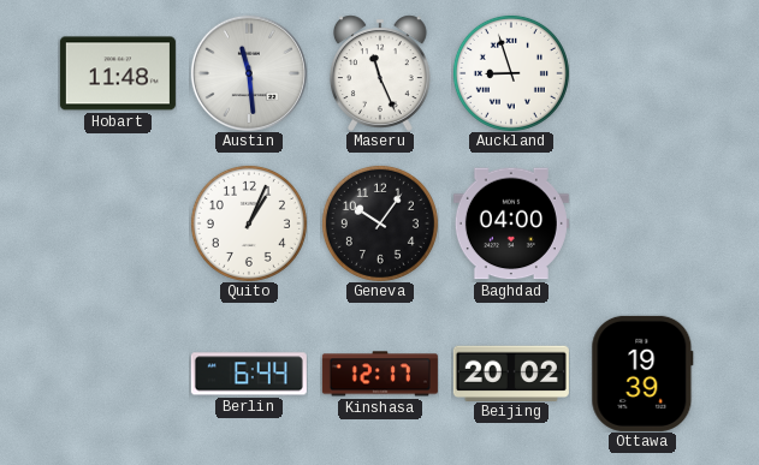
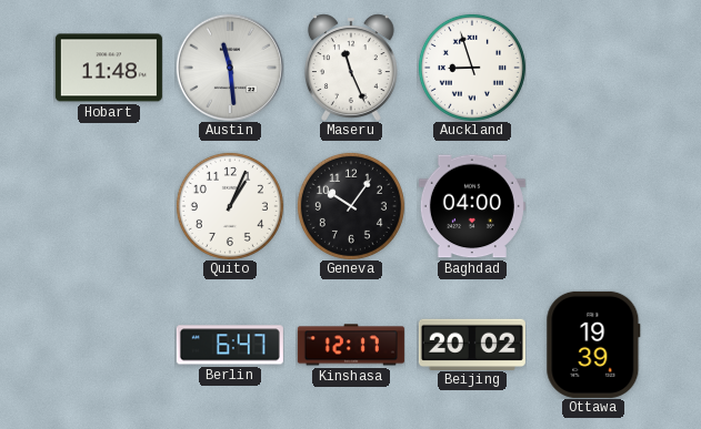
Berlin: 6:44 -> 6:47
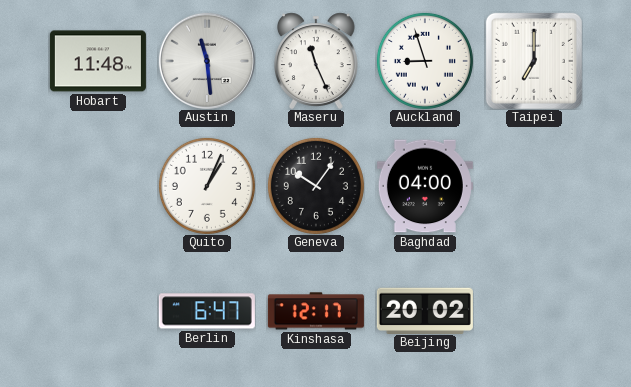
Taipei: none -> 7:00
Ottawa: 19:39 -> none
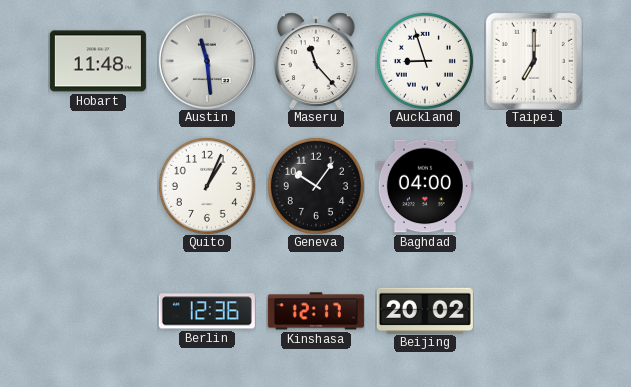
Maseru: 11:26 -> 11:23
Berlin: 6:47 -> 12:36
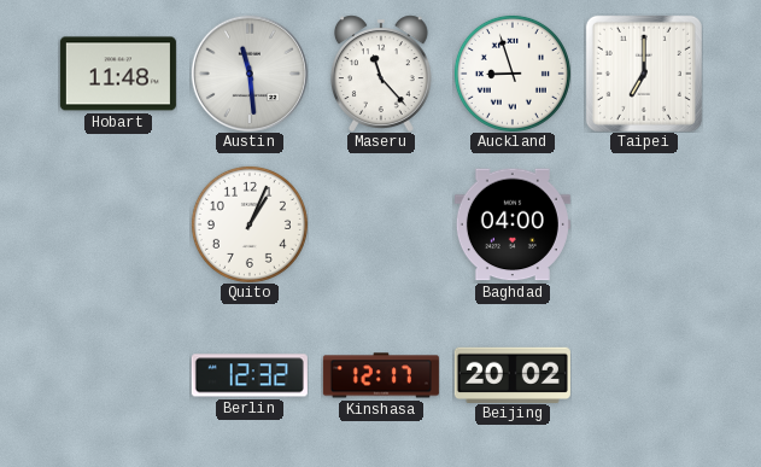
Geneva: 10:06 -> none
Berlin: 12:36 -> 12:32
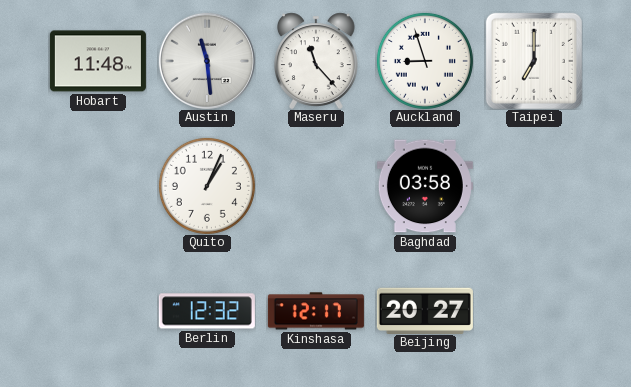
Baghdad: 04:00 -> 03:58
Beijing: 20:02 -> 20:27
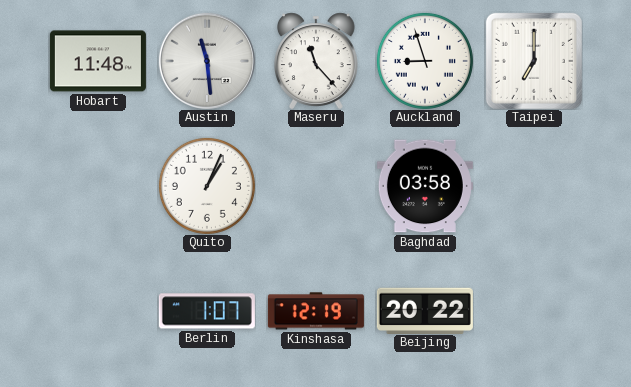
Berlin: 12:32 -> 1:07
Kinshasa: 12:17 -> 12:19
Beijing: 20:27 -> 20:22
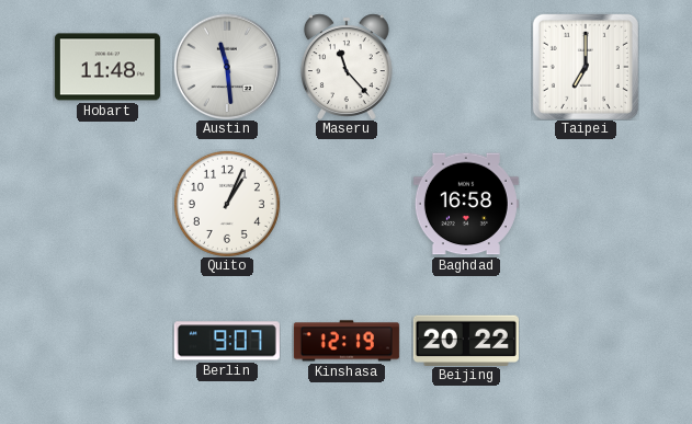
Auckland: 8:57 -> none
Baghdad: 03:58 -> 16:58
Berlin: 1:07 -> 9:07
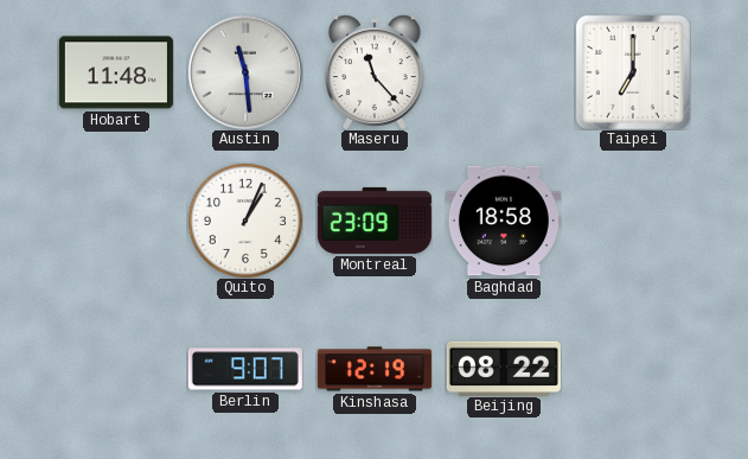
Montreal: none -> 23:09
Baghdad: 16:58 -> 18:58
Beijing: 20:22 -> 08:22
